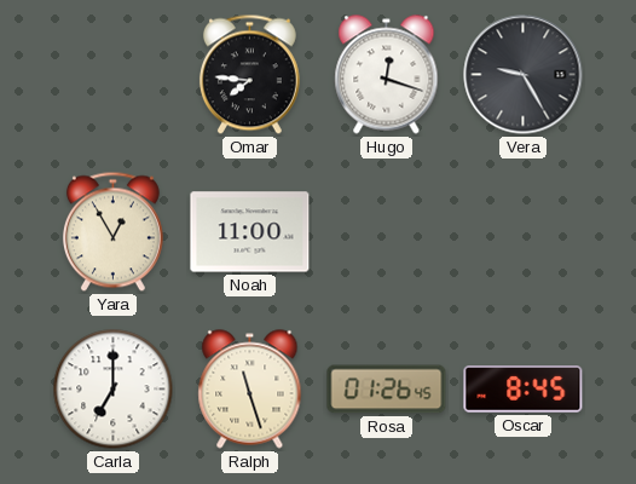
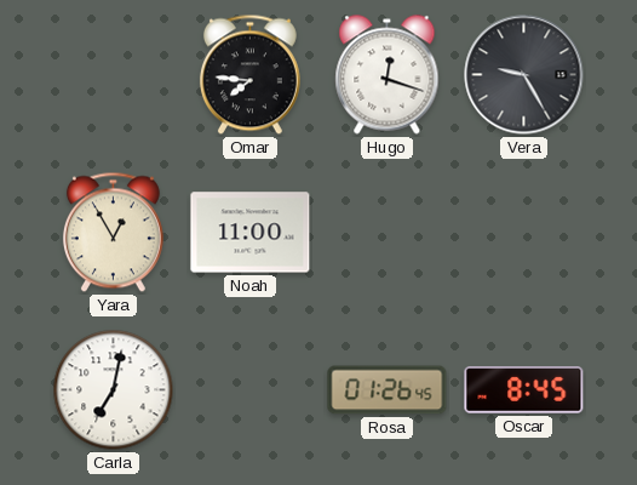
Carla: 7:00 -> 7:02
Ralph: 11:27 -> none
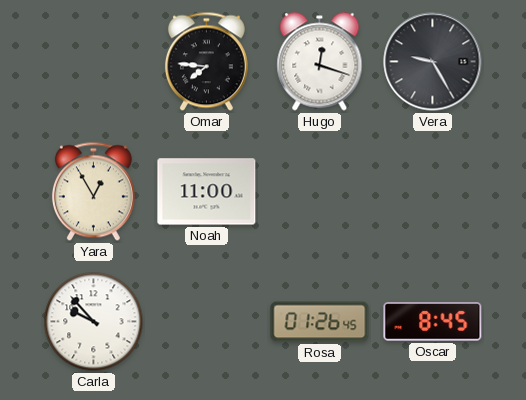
Carla: 7:02 -> 9:53
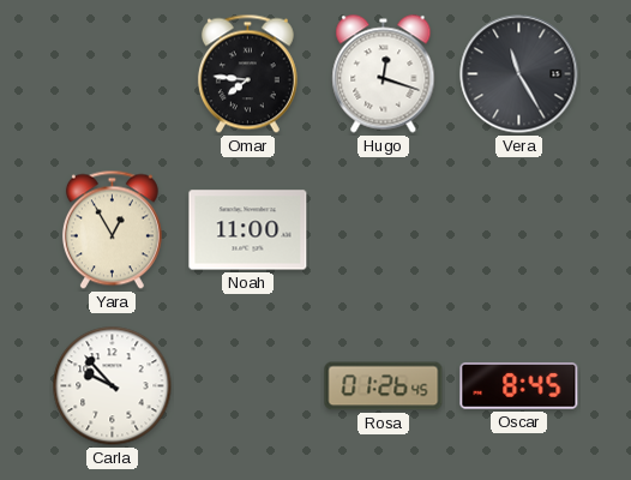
Vera: 9:25 -> 11:25
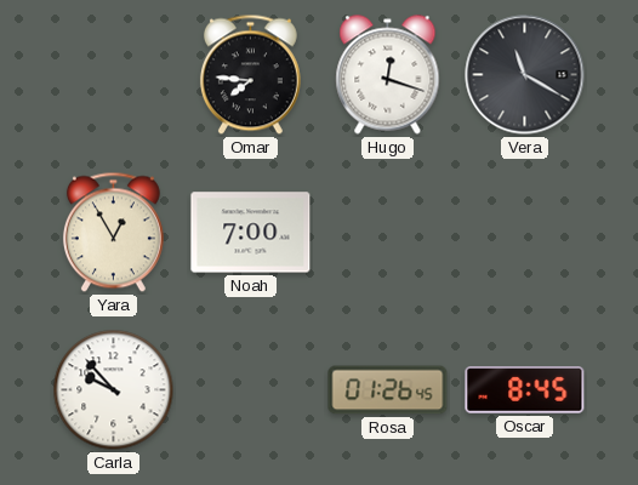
Vera: 11:25 -> 11:20
Noah: 11:00 -> 7:00
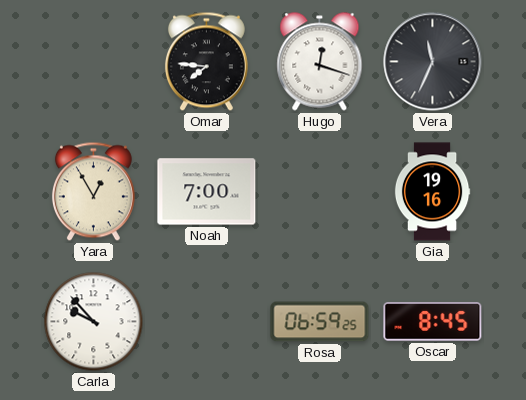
Vera: 11:20 -> 11:34
Gia: none -> 19:16
Rosa: 01:26 -> 06:59
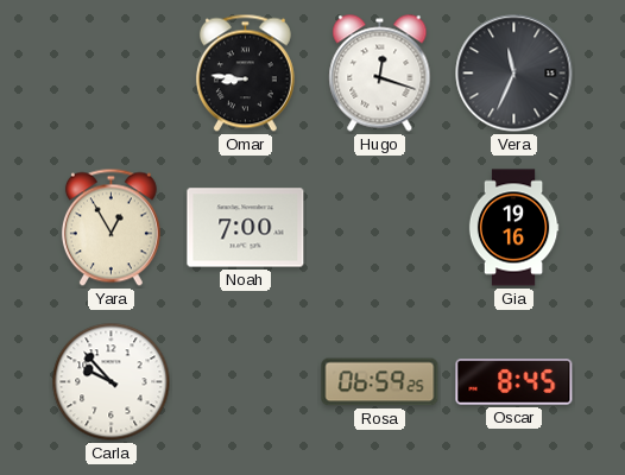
Omar: 7:46 -> 8:46
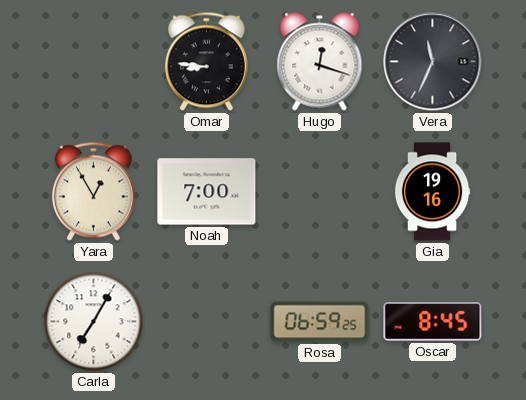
Carla: 9:53 -> 7:05
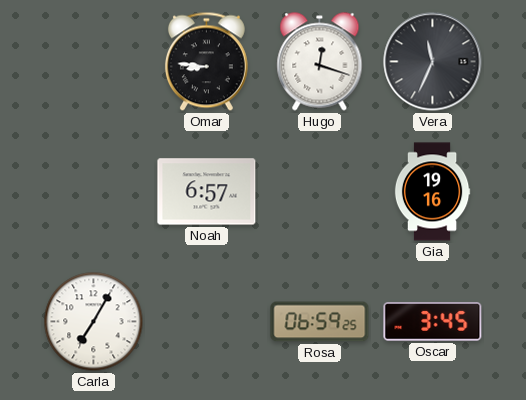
Yara: 12:55 -> none
Noah: 7:00 -> 6:57
Oscar: 8:45 -> 3:45
